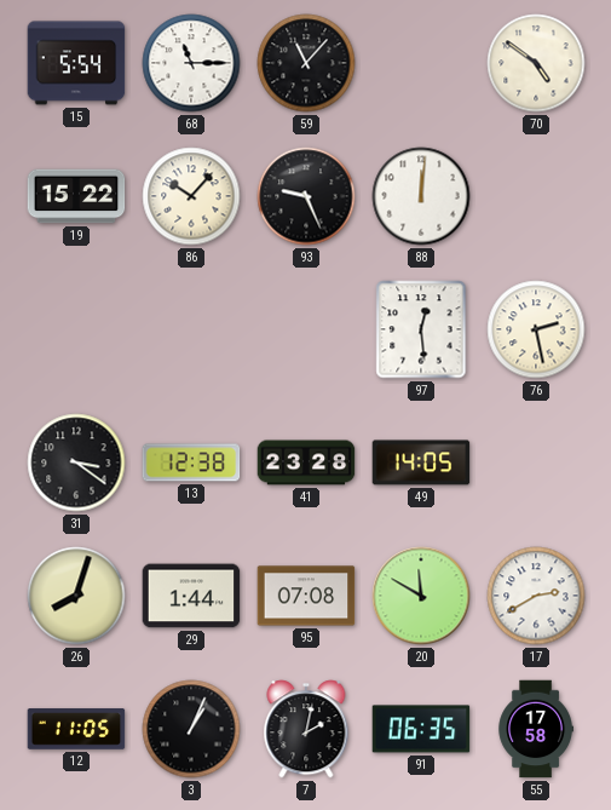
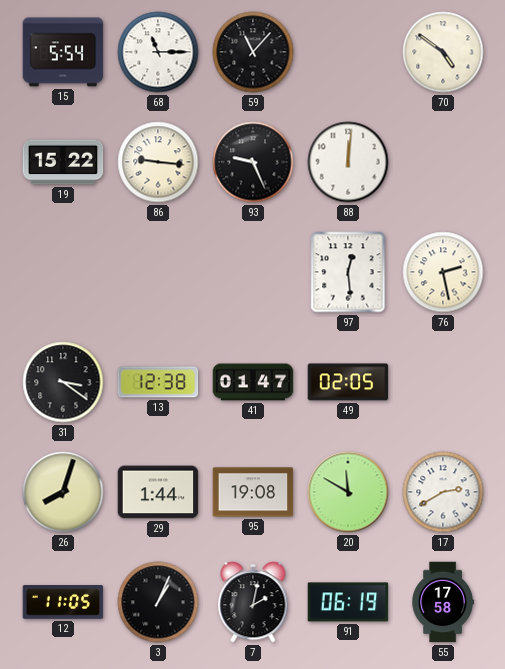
86: 10:07 -> 9:16
41: 23:28 -> 01:47
49: 14:05 -> 02:05
95: 07:08 -> 19:08
91: 06:35 -> 06:19
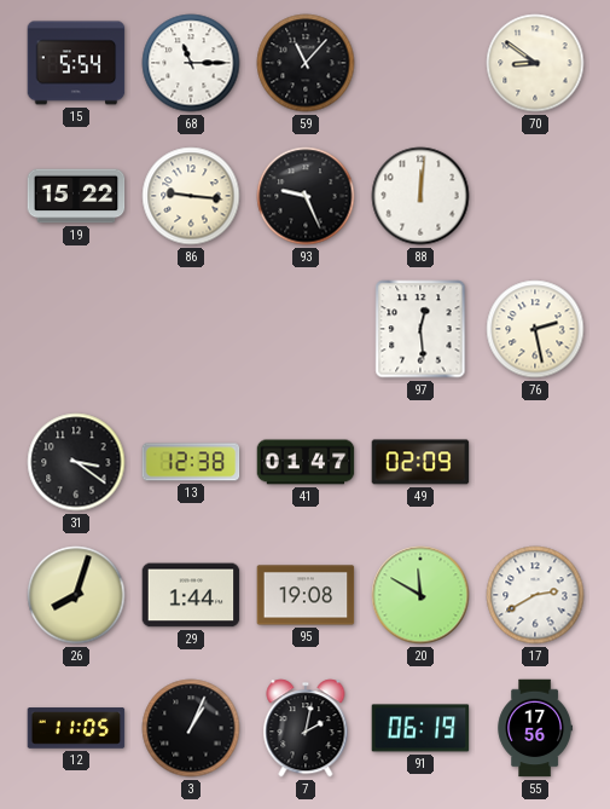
70: 4:51 -> 8:51
49: 02:05 -> 02:09
55: 17:58 -> 17:56
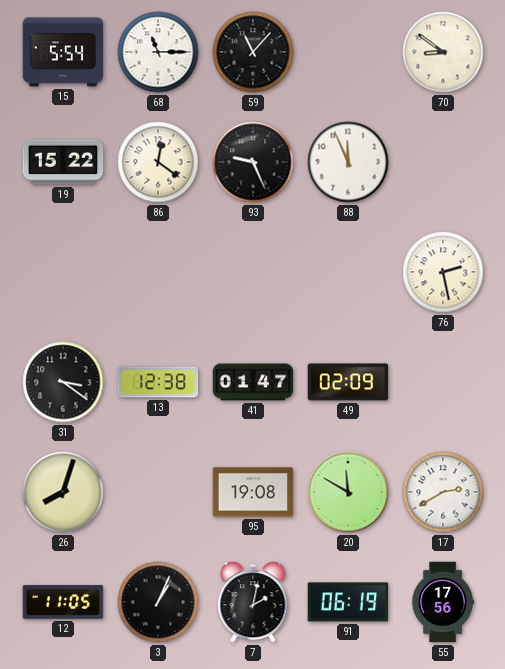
86: 9:16 -> 12:21
88: 12:01 -> 11:56
97: 12:29 -> none
29: 1:44 -> none
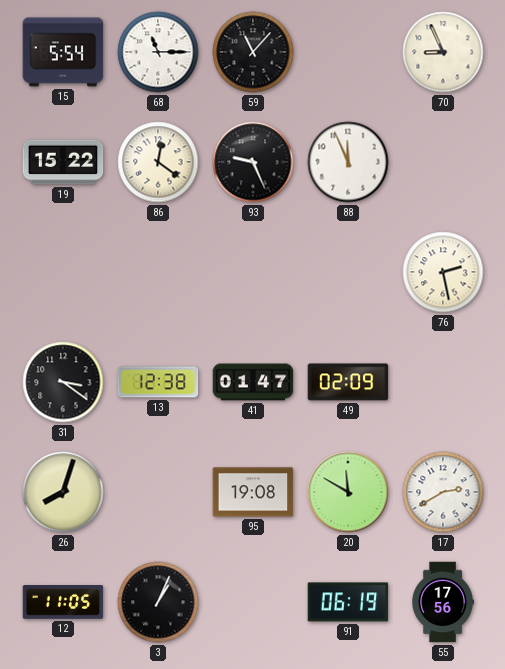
70: 8:51 -> 8:56
7: 2:02 -> none
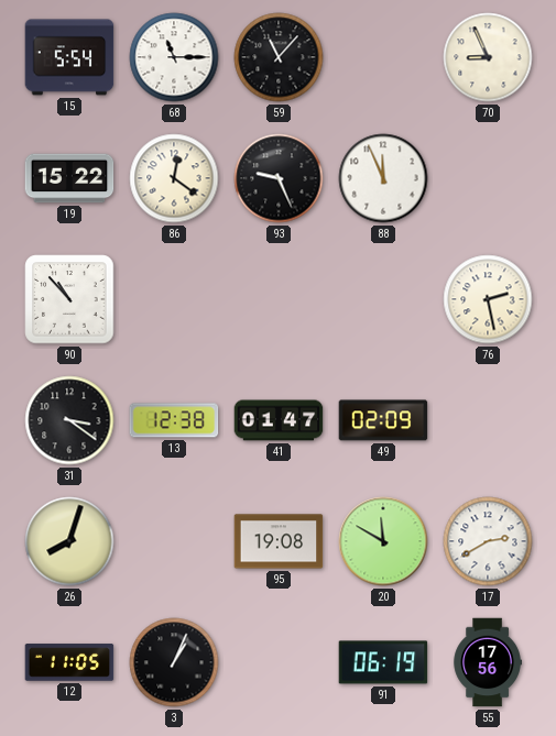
90: none -> 10:53
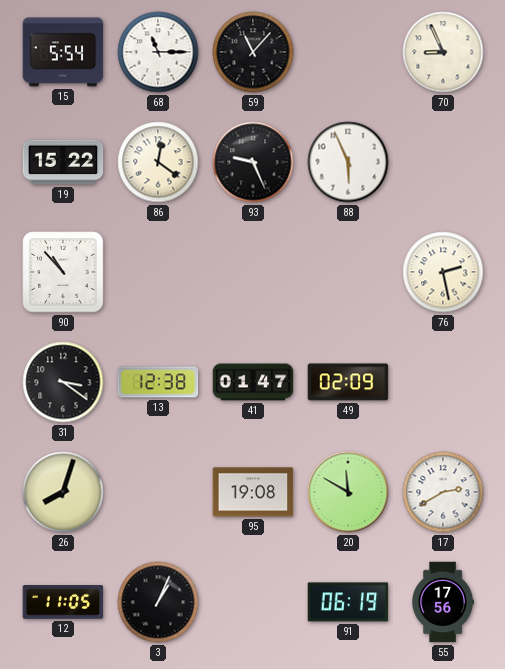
88: 11:56 -> 5:56
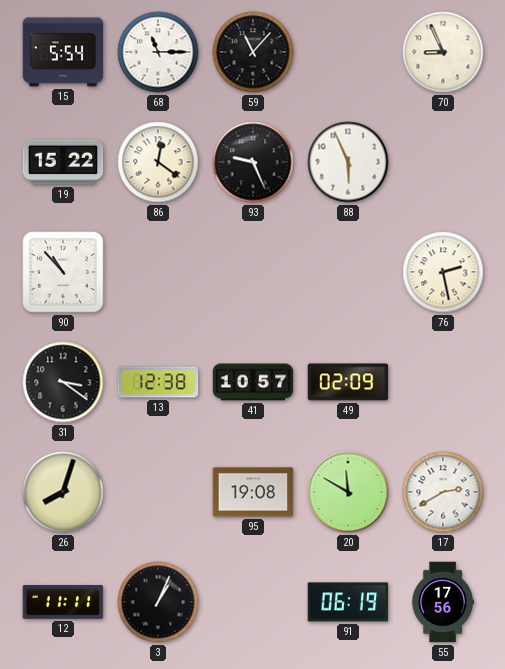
41: 01:47 -> 10:57
12: 11:05 -> 11:11
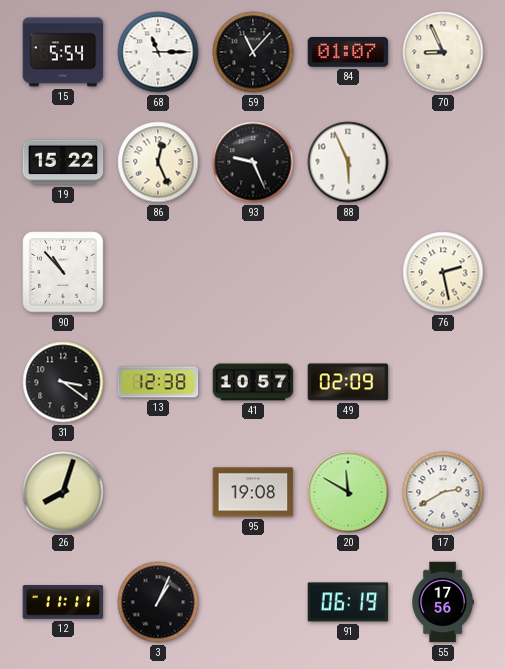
84: none -> 01:07
86: 12:21 -> 12:26
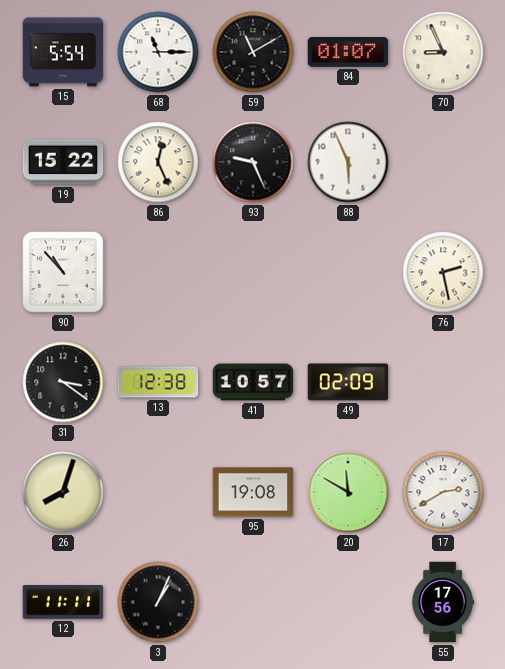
59: 11:07 -> 11:10
91: 06:19 -> none
